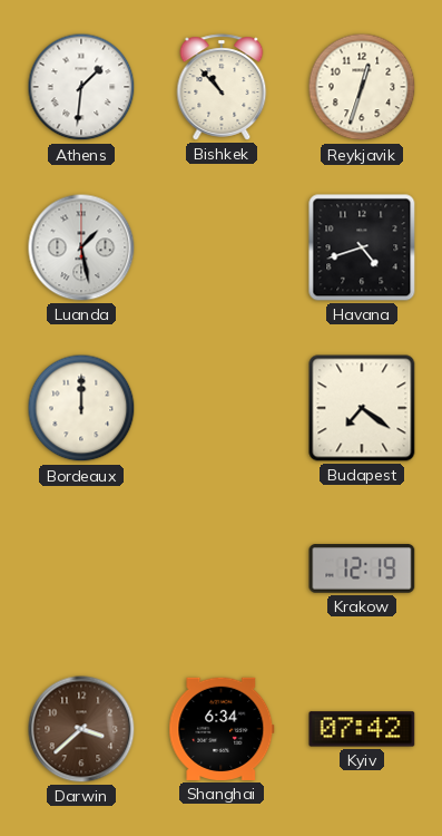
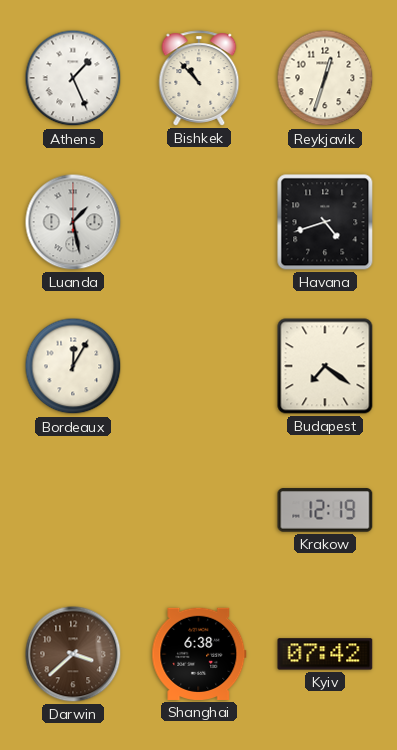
Athens: 1:31 -> 1:26
Bordeaux: 12:00 -> 12:05
Shanghai: 6:34 -> 6:38
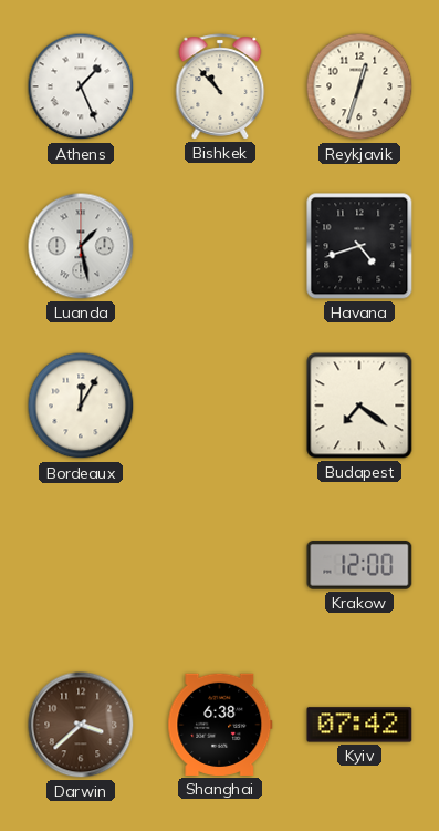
Krakow: 12:19 -> 12:00
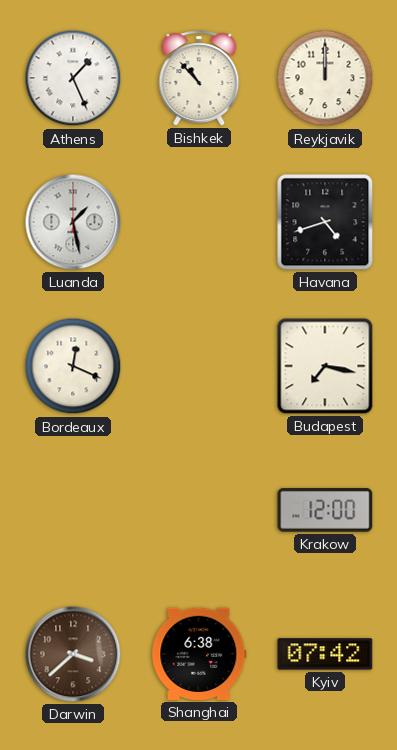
Reykjavik: 12:33 -> 12:00
Bordeaux: 12:05 -> 12:19
Budapest: 7:21 -> 7:17
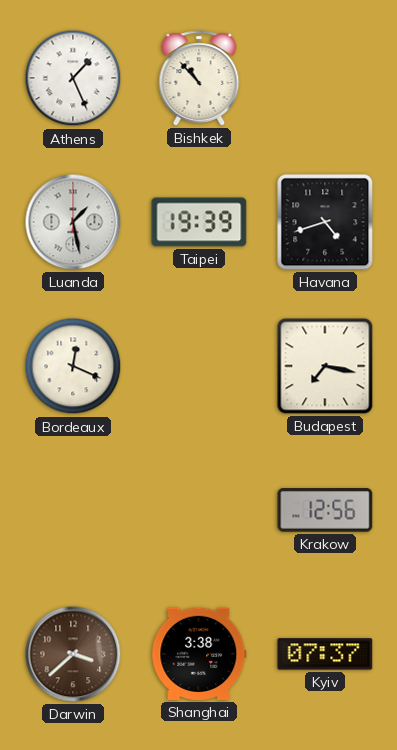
Reykjavik: 12:00 -> none
Taipei: none -> 19:39
Krakow: 12:00 -> 12:56
Shanghai: 6:38 -> 3:38
Kyiv: 07:42 -> 07:37
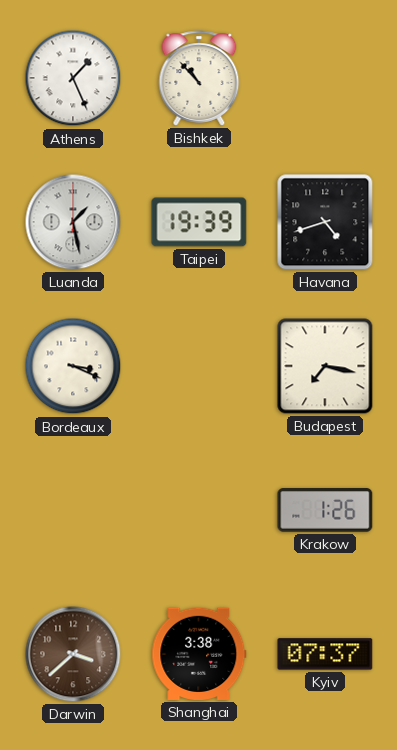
Bordeaux: 12:19 -> 3:19
Krakow: 12:56 -> 1:26
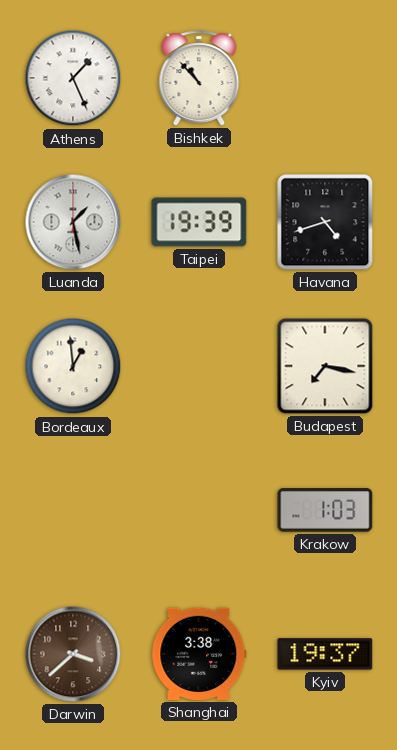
Bordeaux: 3:19 -> 12:59
Krakow: 1:26 -> 1:03
Kyiv: 07:37 -> 19:37
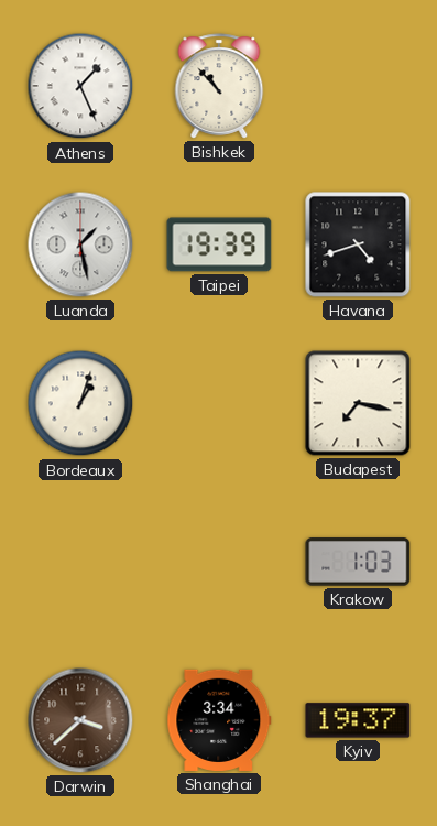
Bordeaux: 12:59 -> 1:03
Shanghai: 3:38 -> 3:34
